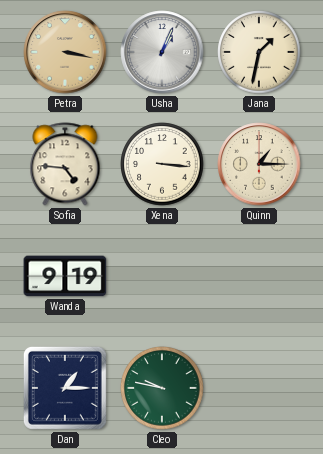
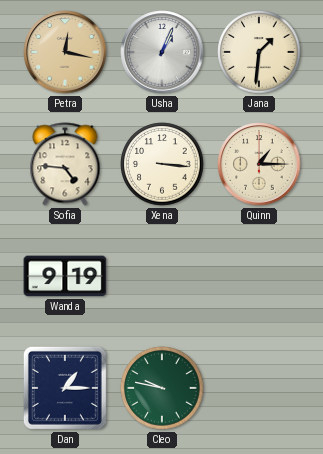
Petra: 3:17 -> 12:17
Jana: 1:32 -> 1:31
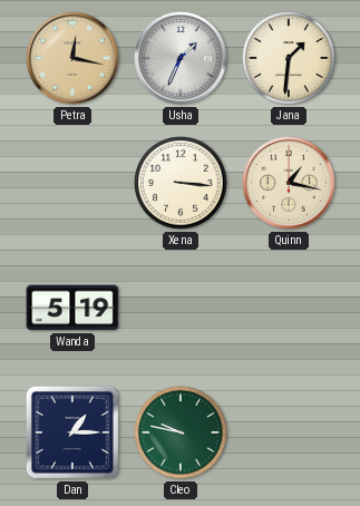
Usha: 1:04 -> 1:34
Sofia: 4:46 -> none
Quinn: 1:15 -> 1:17
Wanda: 9:19 -> 5:19
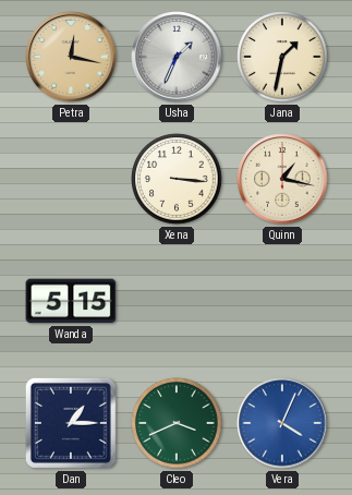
Jana: 1:31 -> 1:32
Wanda: 5:19 -> 5:15
Cleo: 9:47 -> 3:41
Vera: none -> 4:04
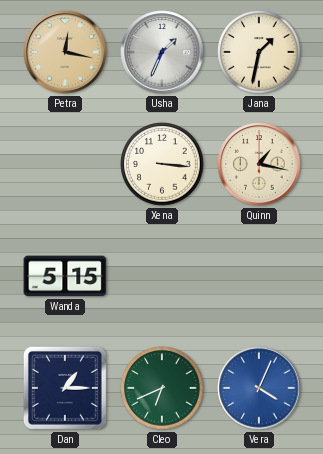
Cleo: 3:41 -> 6:41
